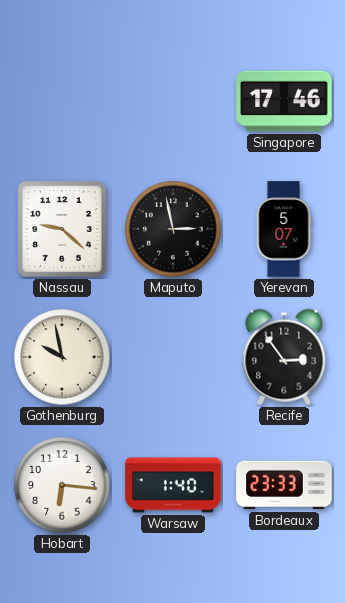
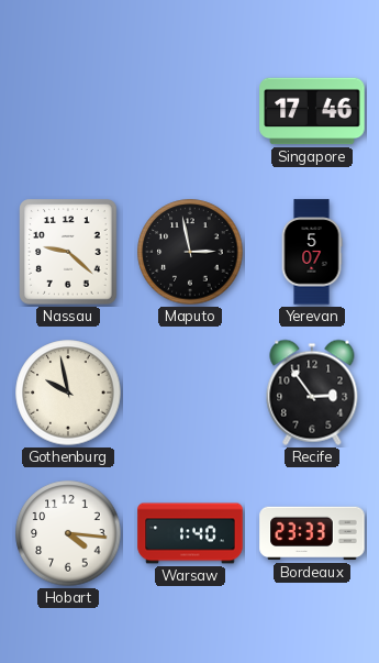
Hobart: 6:16 -> 4:16
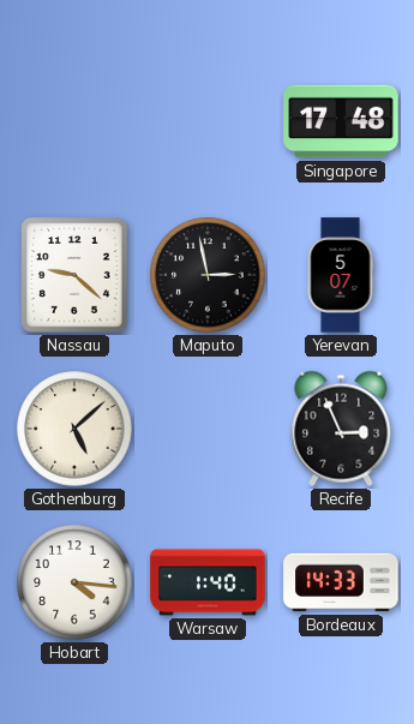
Singapore: 17:46 -> 17:48
Gothenburg: 9:58 -> 5:08
Recife: 2:54 -> 2:56
Bordeaux: 23:33 -> 14:33
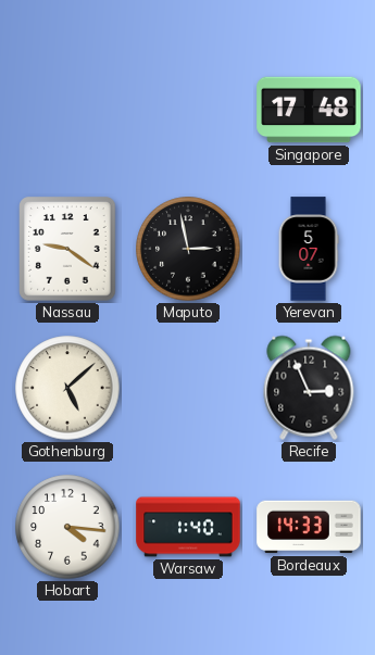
Nassau: 9:22 -> 9:21
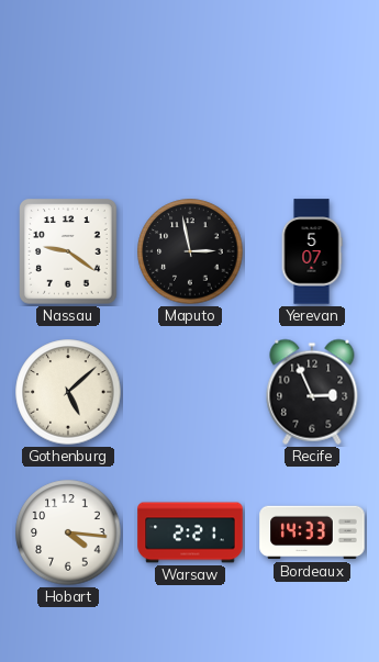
Singapore: 17:48 -> none
Warsaw: 1:40 -> 2:21
